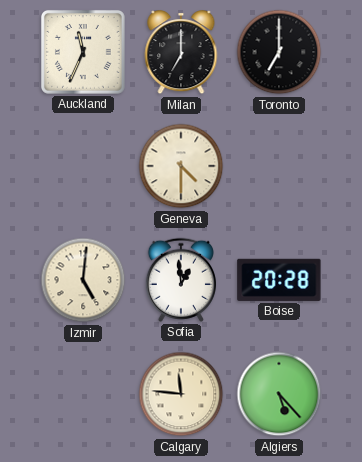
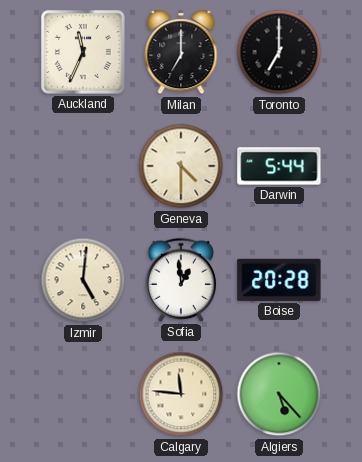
Darwin: none -> 5:44
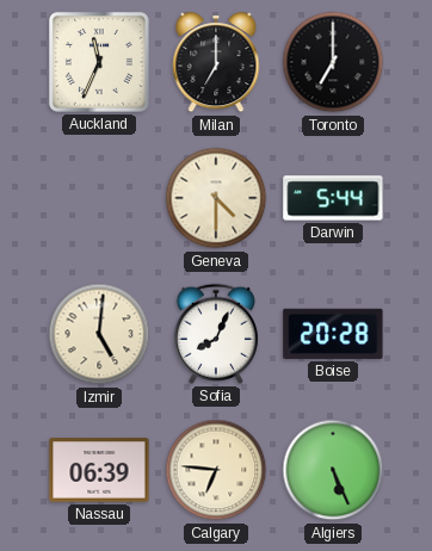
Sofia: 12:59 -> 8:04
Nassau: none -> 06:39
Calgary: 11:46 -> 6:46
Algiers: 5:23 -> 5:26
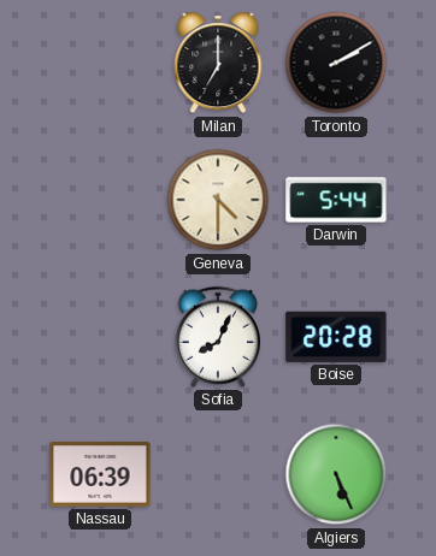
Auckland: 11:34 -> none
Toronto: 7:00 -> 2:10
Izmir: 5:01 -> none
Calgary: 6:46 -> none
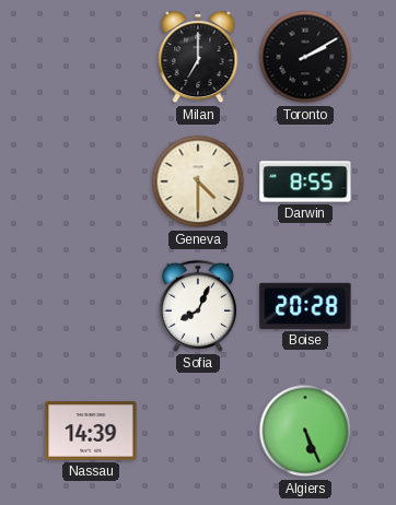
Darwin: 5:44 -> 8:55
Nassau: 06:39 -> 14:39
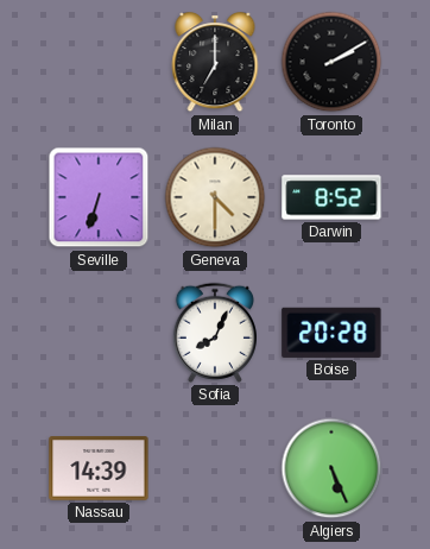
Seville: none -> 6:33
Darwin: 8:55 -> 8:52
